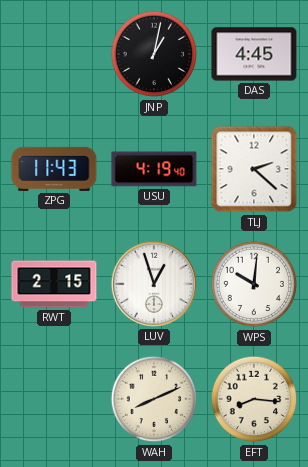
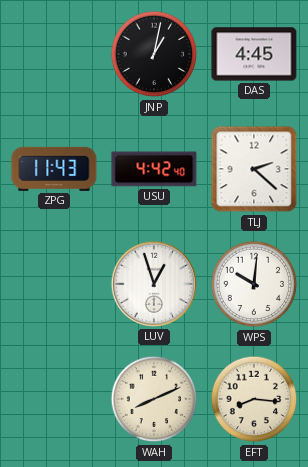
USU: 4:19 -> 4:42
RWT: 2:15 -> none
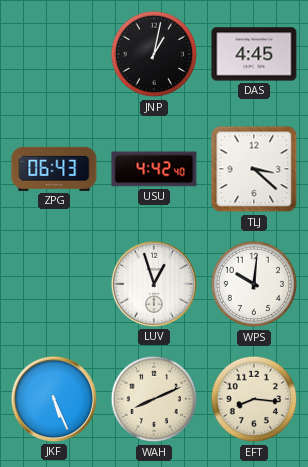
ZPG: 11:43 -> 06:43
TLJ: 2:22 -> 3:22
JKF: none -> 5:26
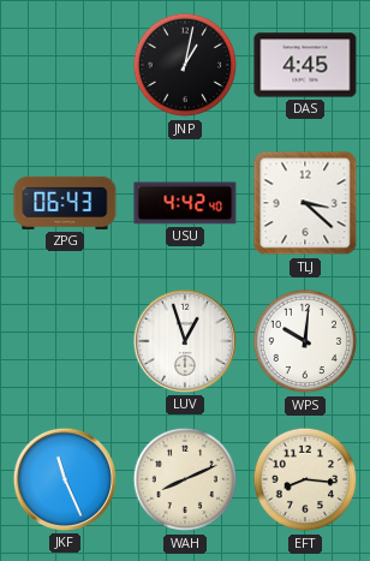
JKF: 5:26 -> 11:26
